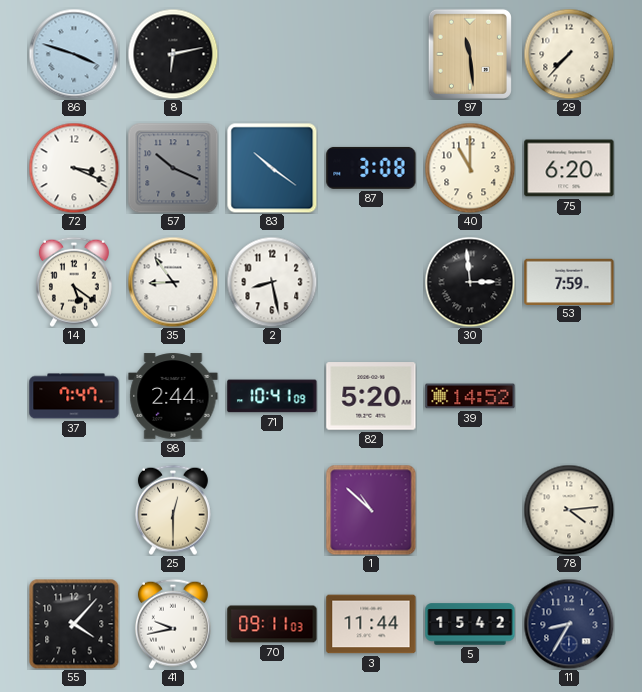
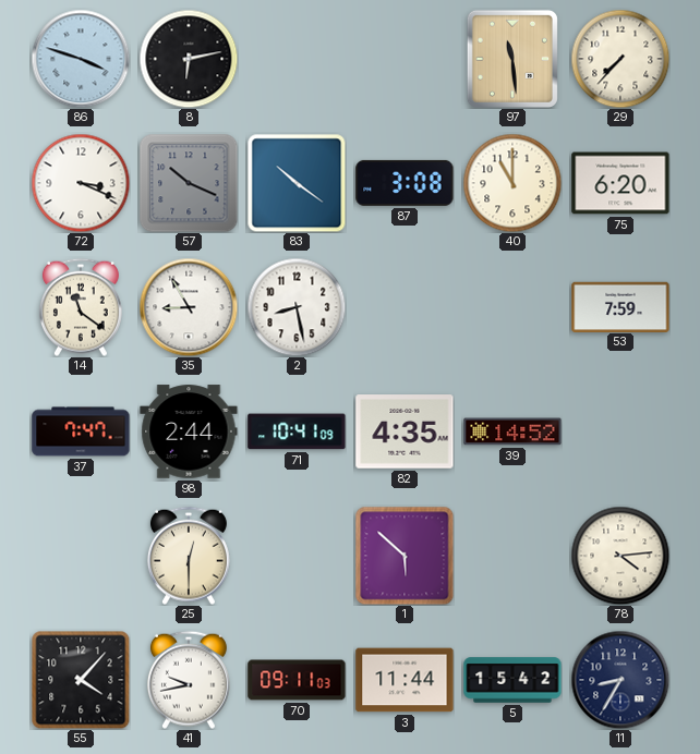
14: 5:21 -> 11:21
35: 8:54 -> 8:55
30: 2:59 -> none
82: 5:20 -> 4:35
1: 10:52 -> 5:52
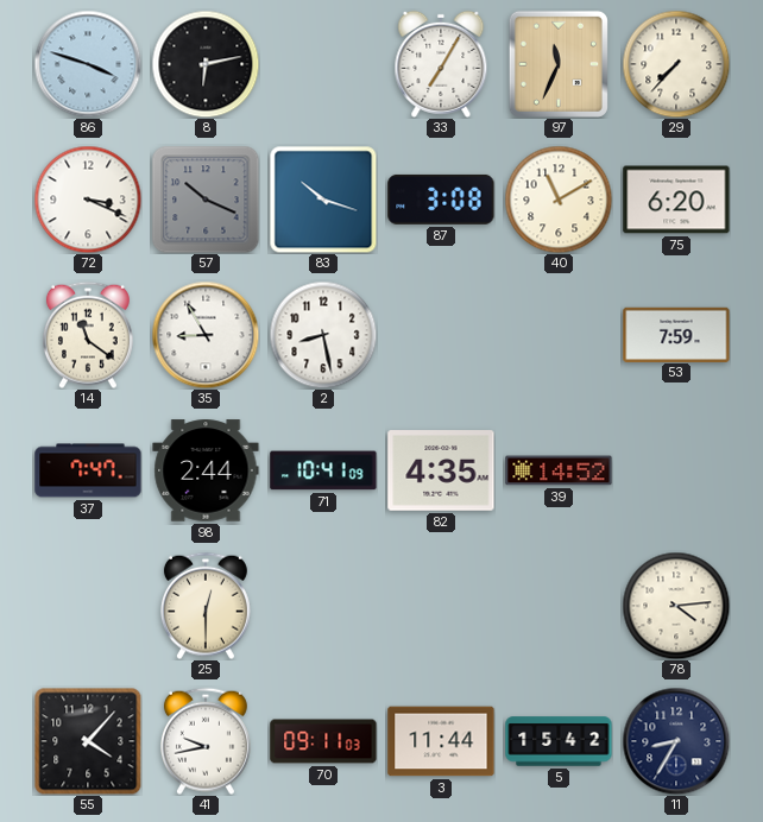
33: none -> 7:05
97: 11:29 -> 11:34
83: 10:21 -> 10:18
40: 11:00 -> 11:10
1: 5:52 -> none
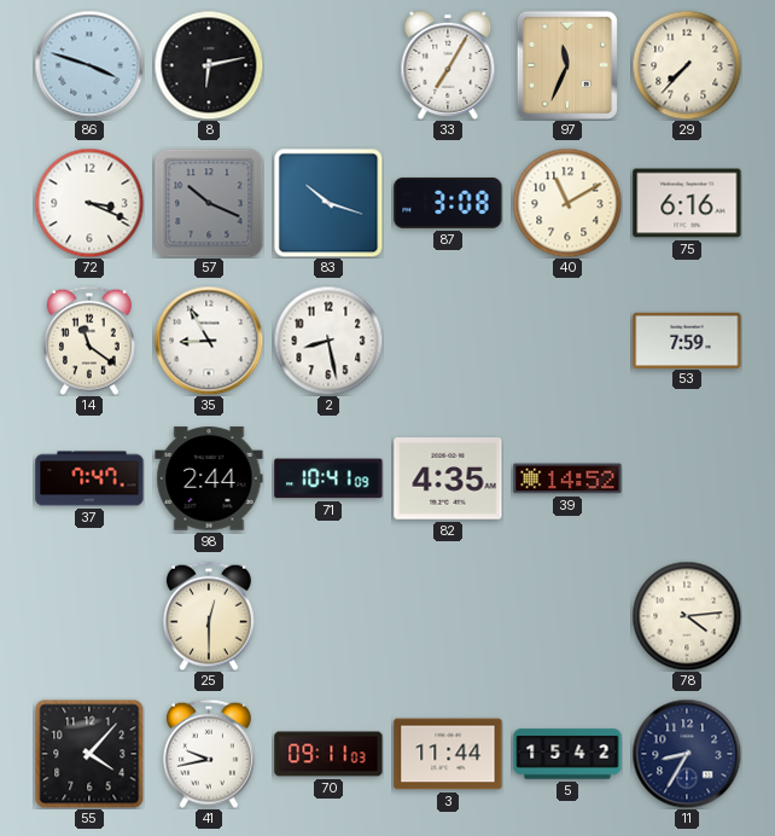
75: 6:20 -> 6:16
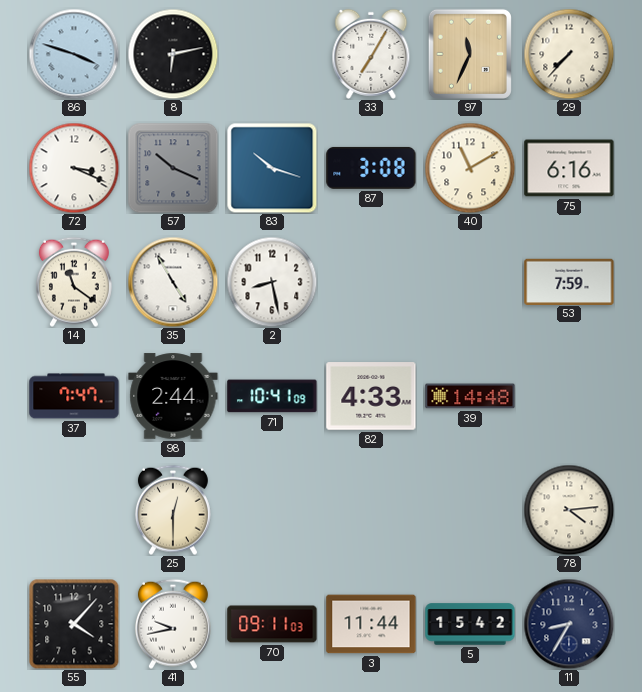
35: 8:55 -> 4:55
82: 4:35 -> 4:33
39: 14:52 -> 14:48
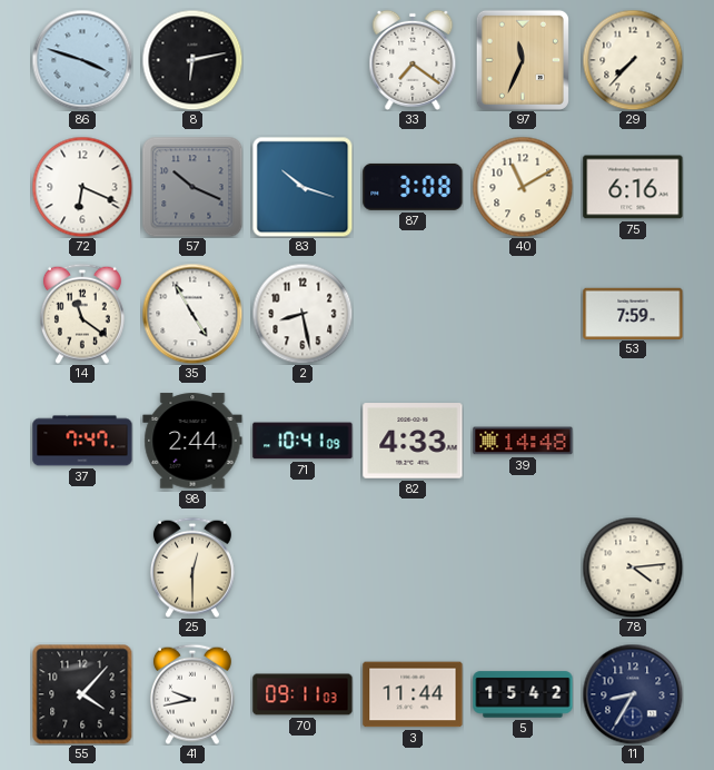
33: 7:05 -> 7:21
72: 3:19 -> 6:19
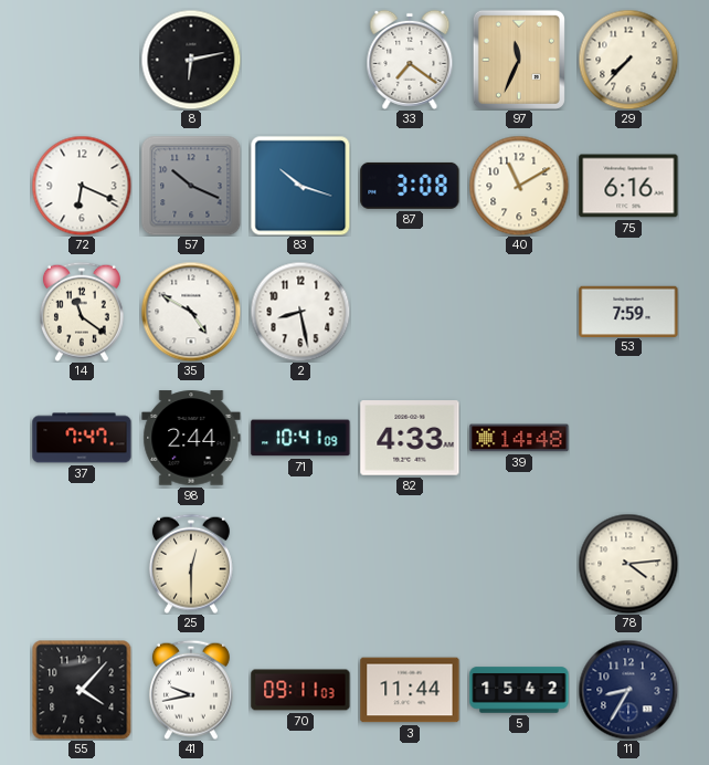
86: 3:48 -> none
35: 4:55 -> 4:50
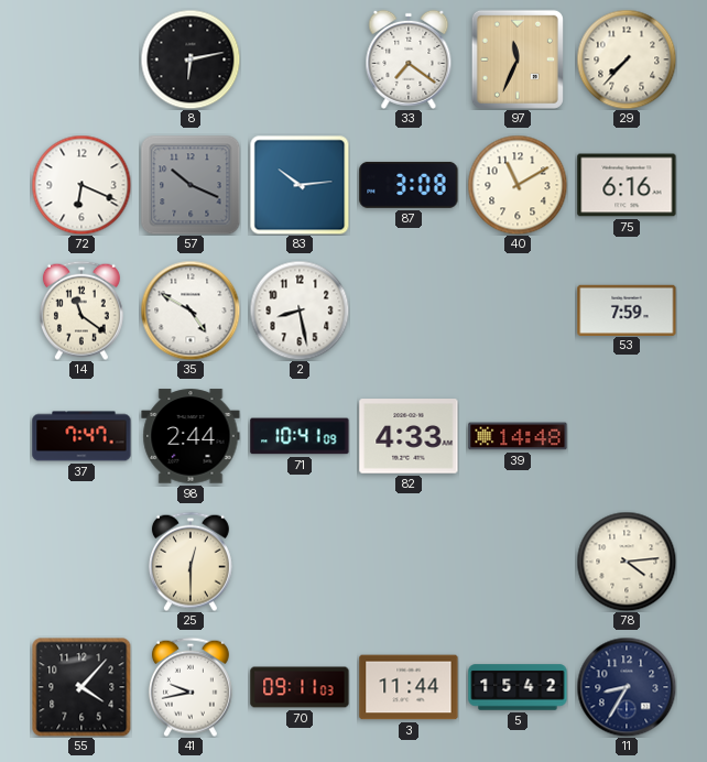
83: 10:18 -> 10:14
